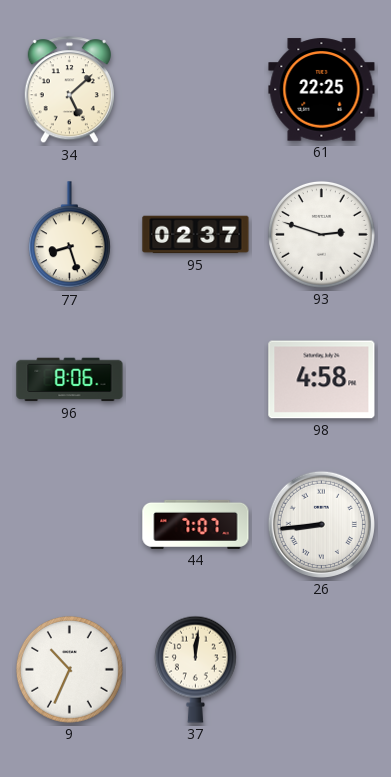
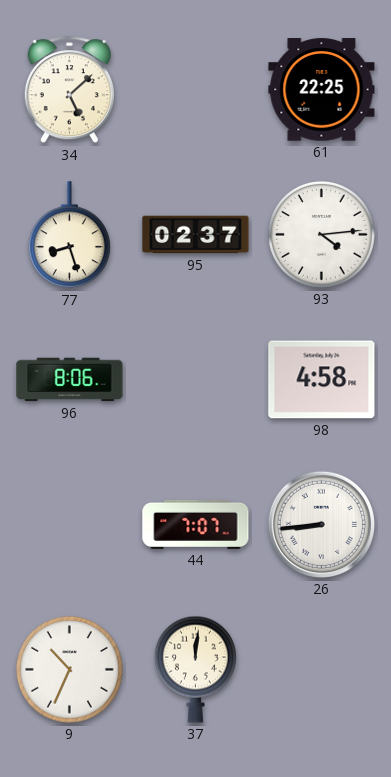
93: 2:48 -> 4:14
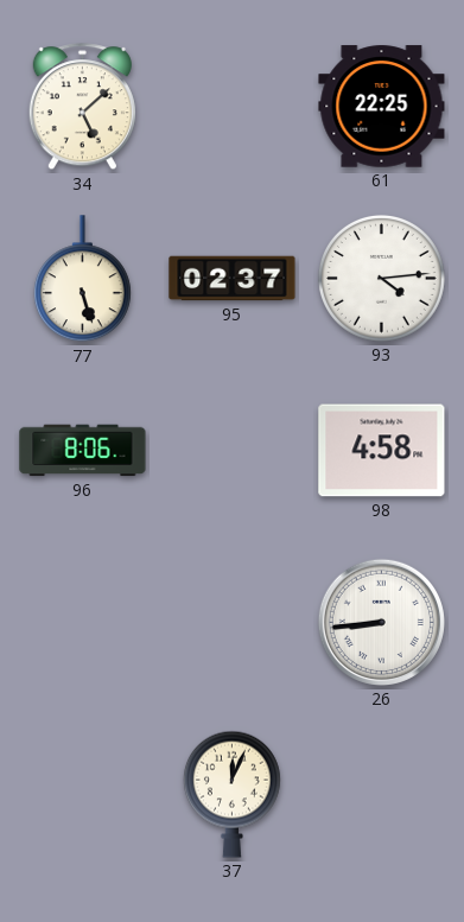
77: 8:27 -> 5:27
44: 7:07 -> none
9: 10:34 -> none
37: 12:01 -> 12:04
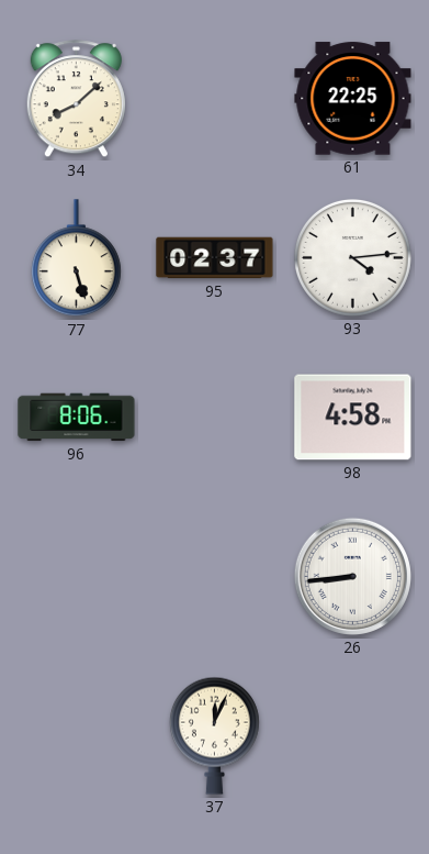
34: 5:08 -> 8:08
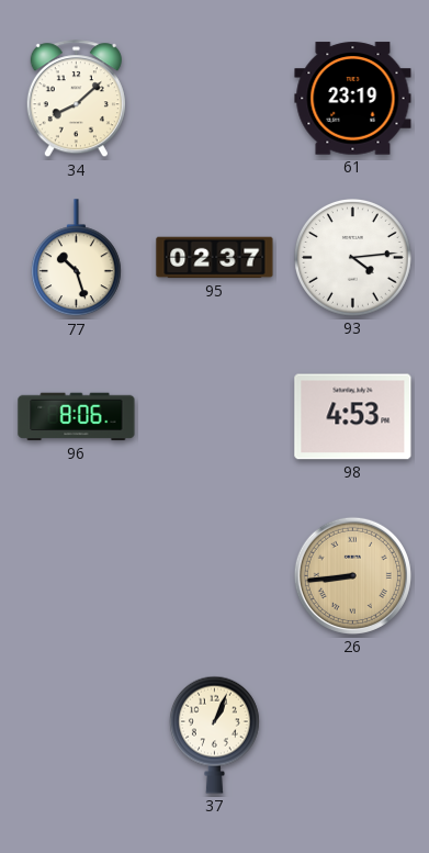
61: 22:25 -> 23:19
77: 5:27 -> 10:27
98: 4:58 -> 4:53
26 dial: white -> champagne
37: 12:04 -> 1:04
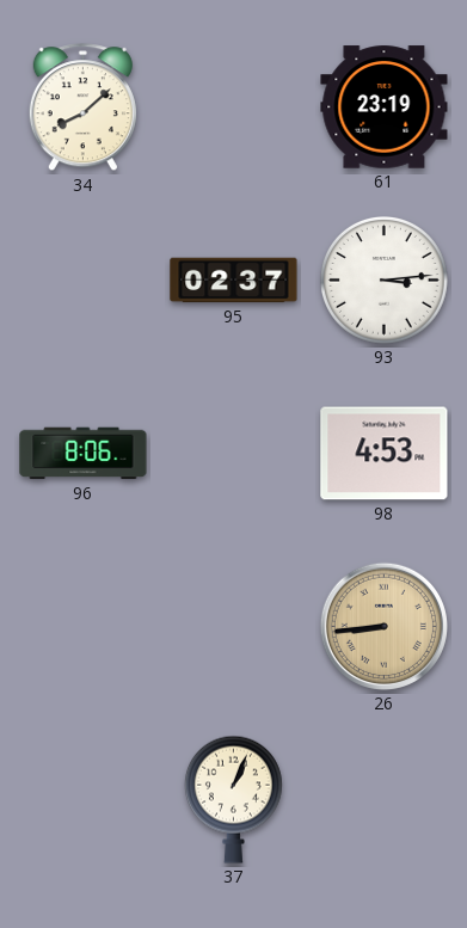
77: 10:27 -> none
93: 4:14 -> 3:14
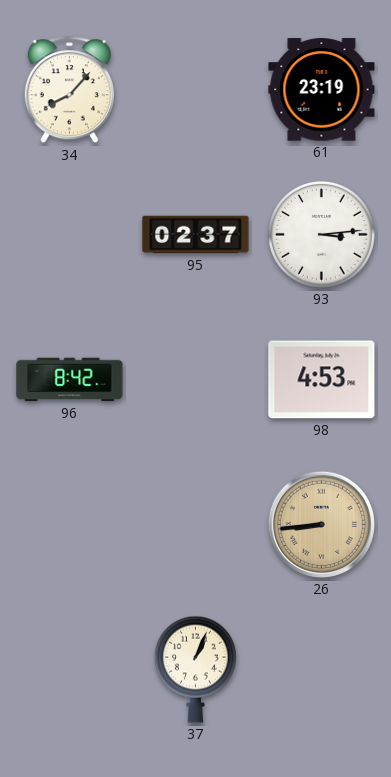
34: 8:08 -> 8:07
96: 8:06 -> 8:42
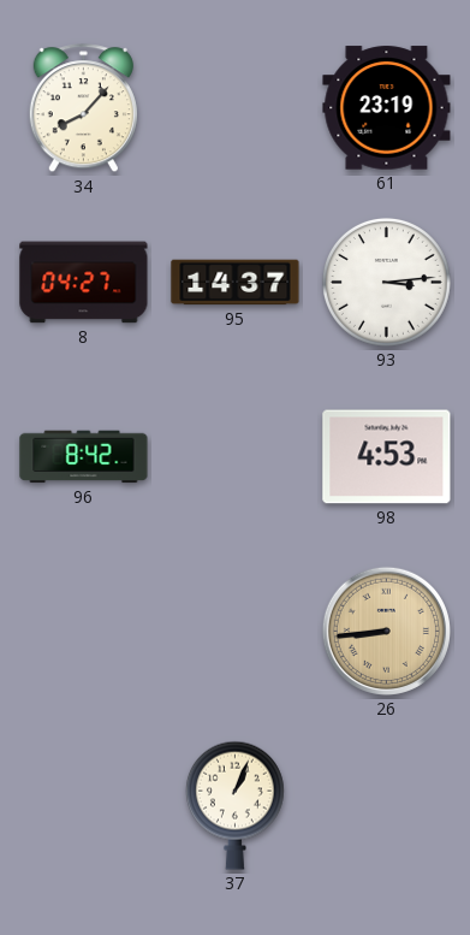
8: none -> 04:27
95: 02:37 -> 14:37
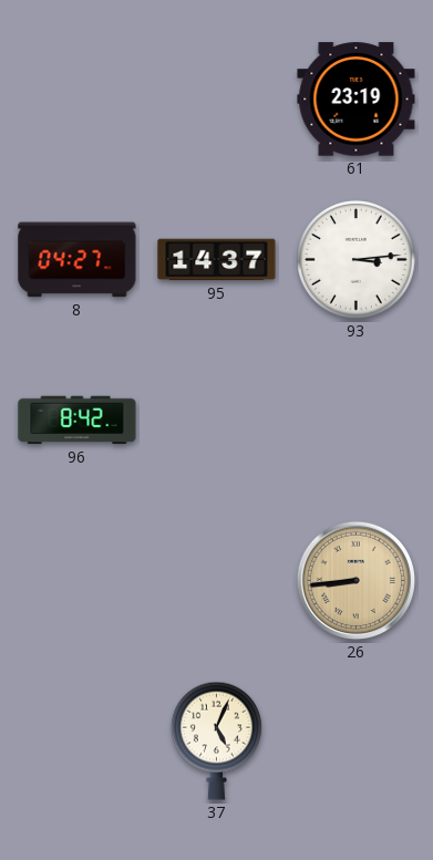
34: 8:07 -> none
98: 4:53 -> none
37: 1:04 -> 5:04
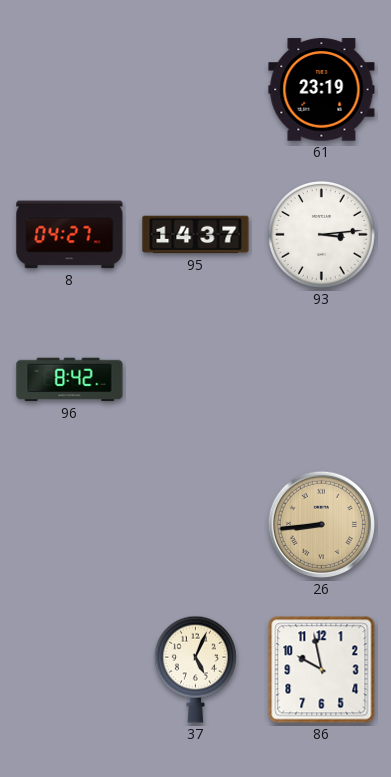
86: none -> 9:58
